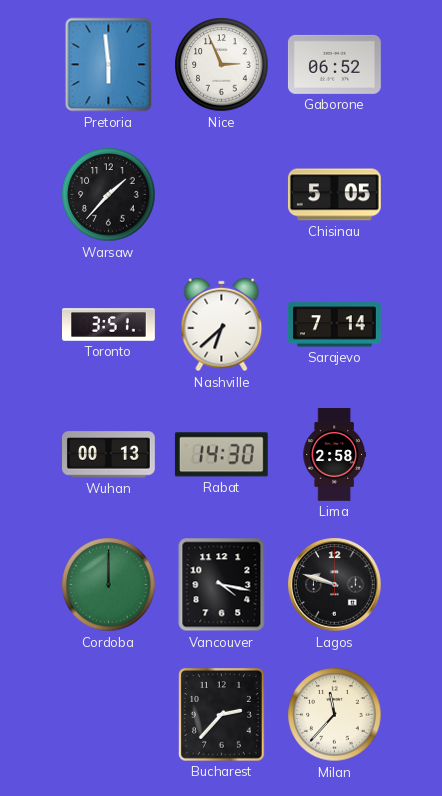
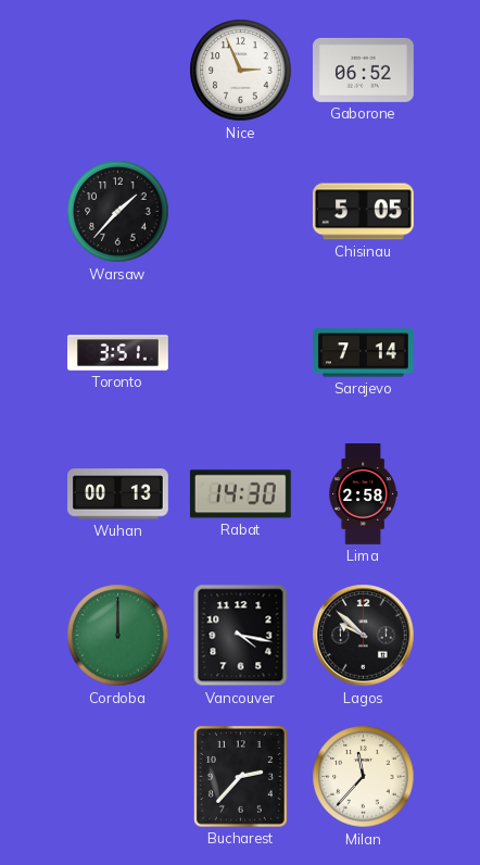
Pretoria: 5:59 -> none
Nashville: 6:38 -> none
Lagos: 9:48 -> 9:52
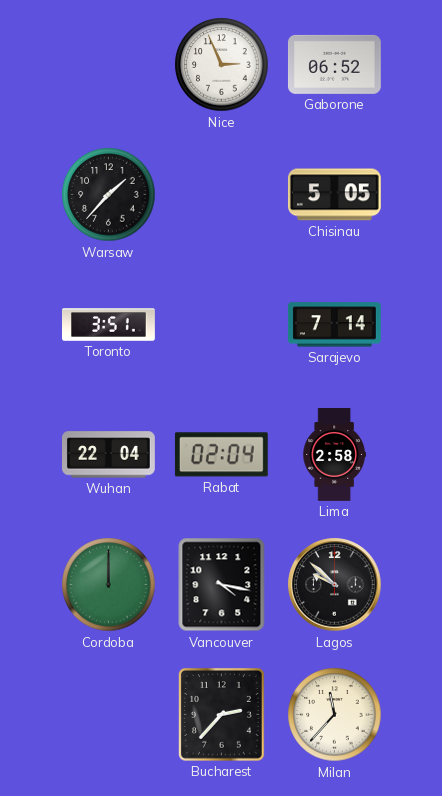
Wuhan: 00:13 -> 22:04
Rabat: 14:30 -> 02:04
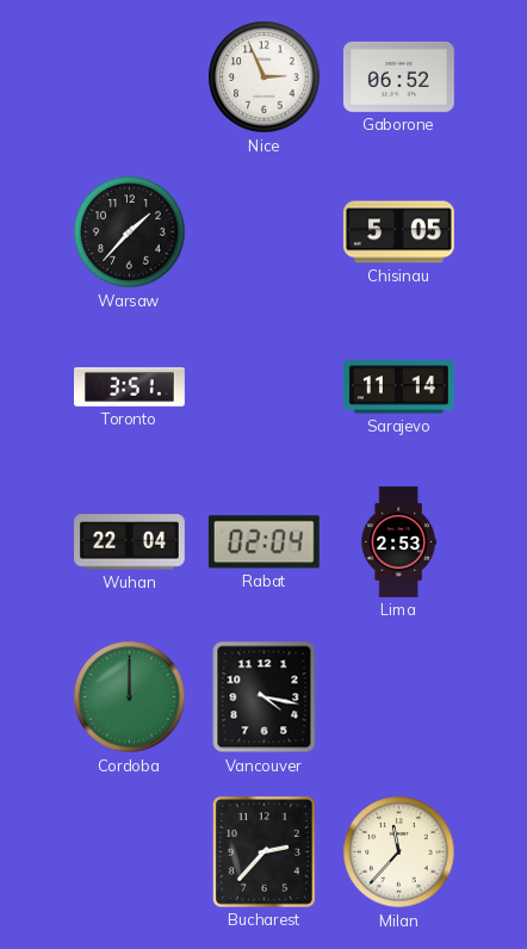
Sarajevo: 7:14 -> 11:14
Lima: 2:58 -> 2:53
Lagos: 9:52 -> none
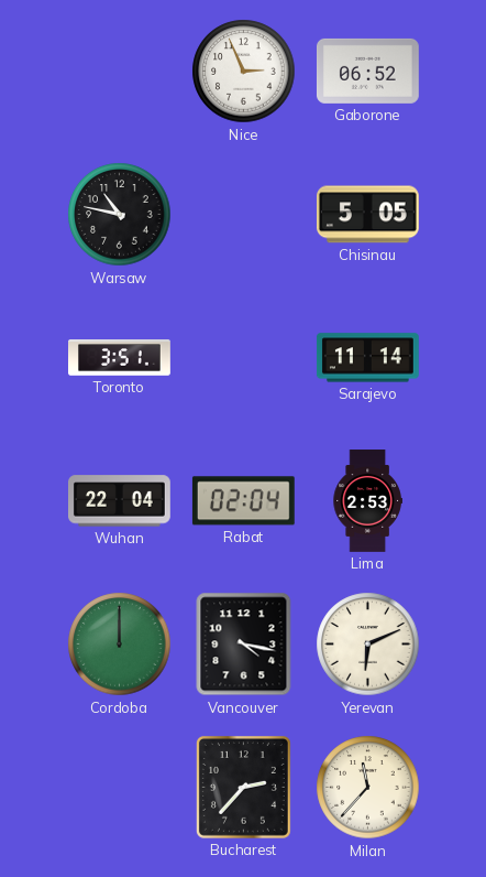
Warsaw: 1:37 -> 10:47
Yerevan: none -> 6:11
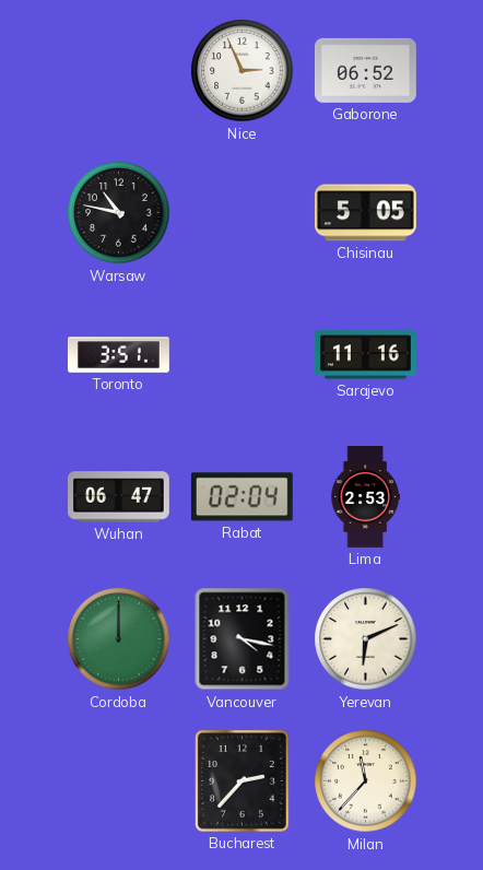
Sarajevo: 11:14 -> 11:16
Wuhan: 22:04 -> 06:47
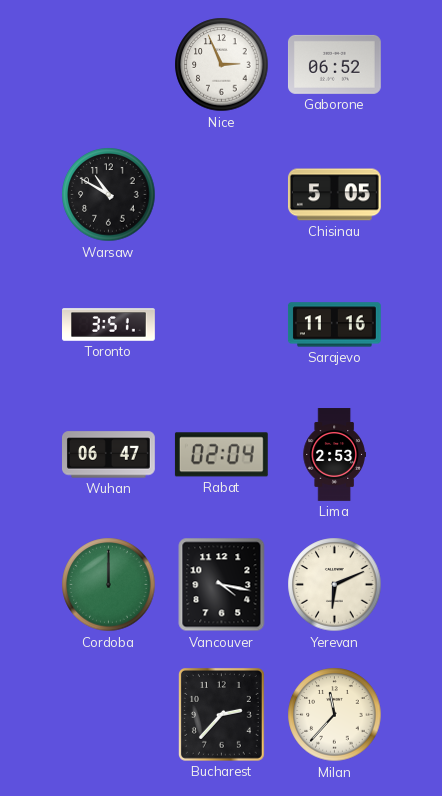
Warsaw: 10:47 -> 10:50
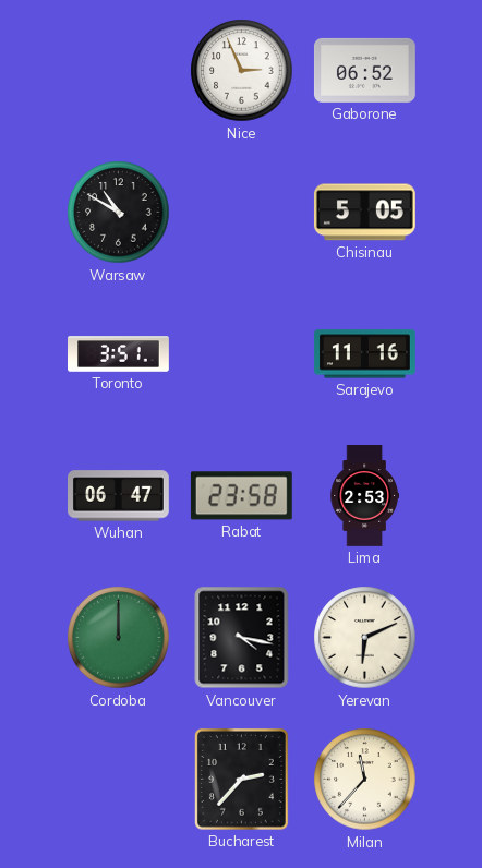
Rabat: 02:04 -> 23:58
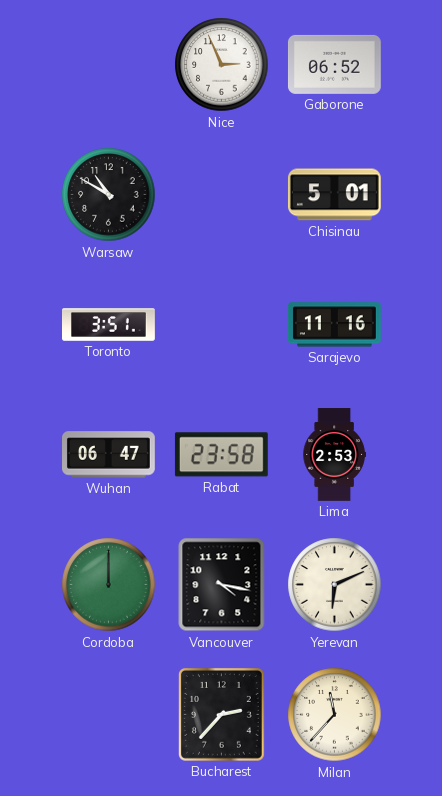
Chisinau: 5:05 -> 5:01
